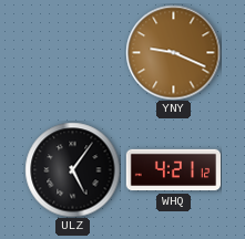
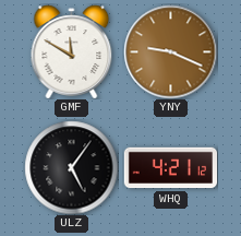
GMF: none -> 11:50
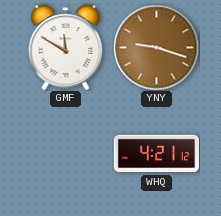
YNY: 9:19 -> 9:18
ULZ: 5:06 -> none
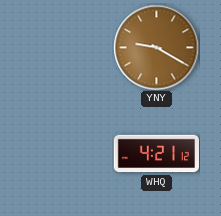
GMF: 11:50 -> none
YNY: 9:18 -> 9:20
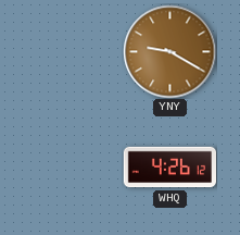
WHQ: 4:21 -> 4:26
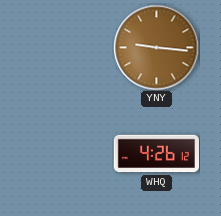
YNY: 9:20 -> 9:16
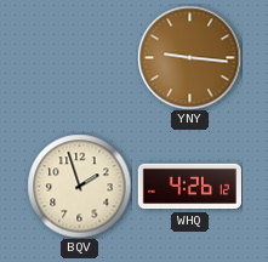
BQV: none -> 1:57
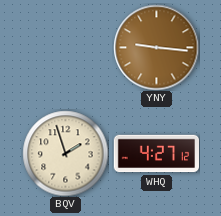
WHQ: 4:26 -> 4:27
